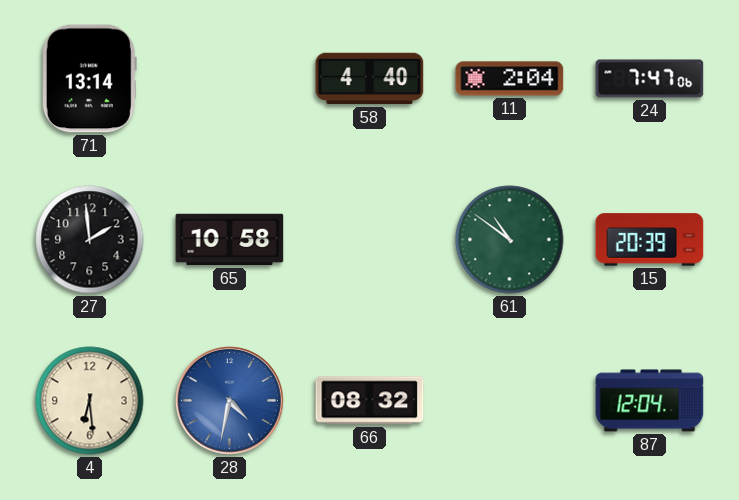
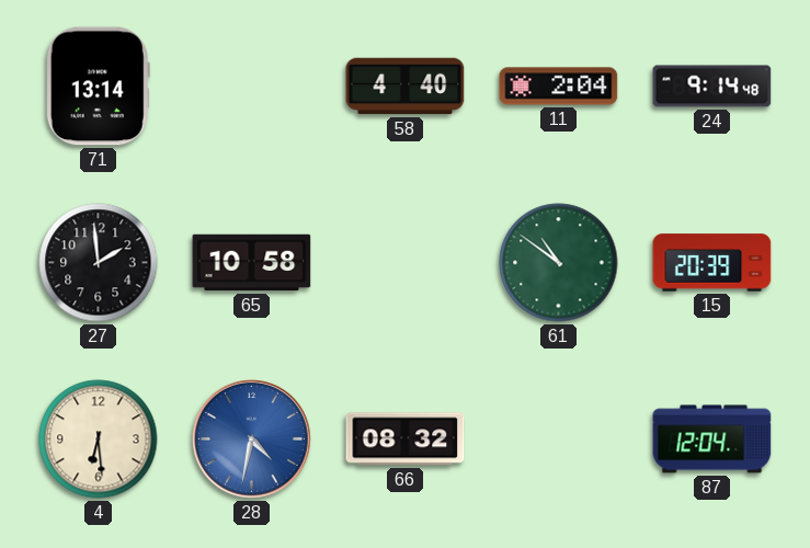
24: 7:47 -> 9:14
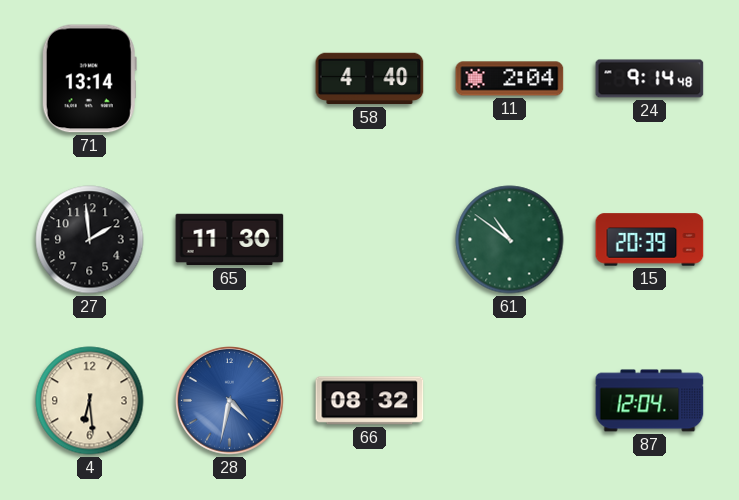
65: 10:58 -> 11:30
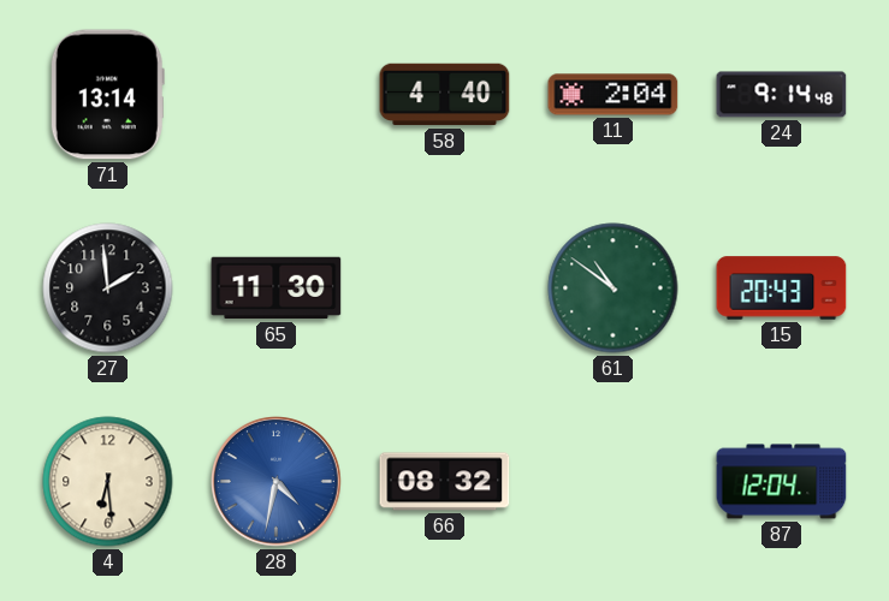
15: 20:39 -> 20:43
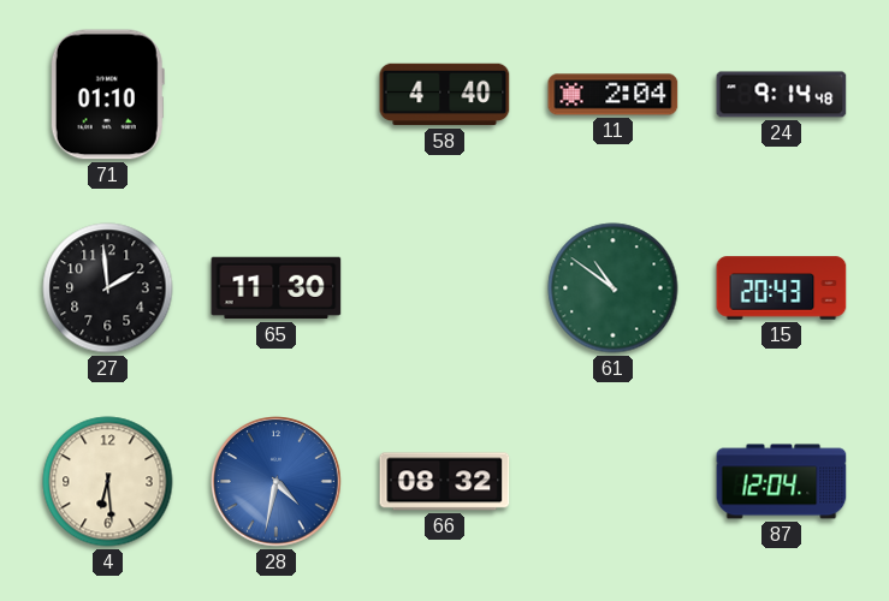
71: 13:14 -> 01:10
